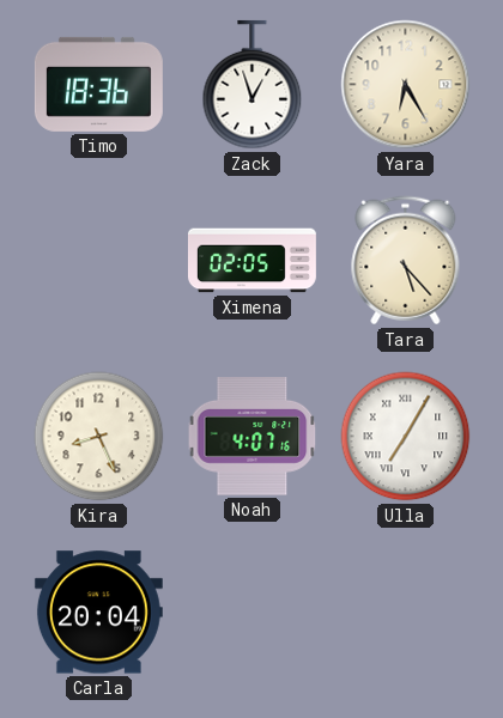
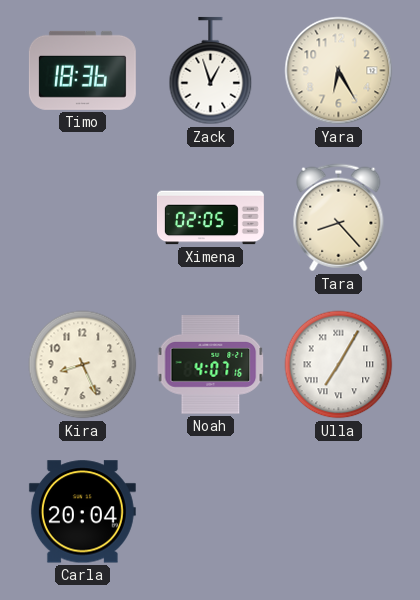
Tara: 5:23 -> 8:23
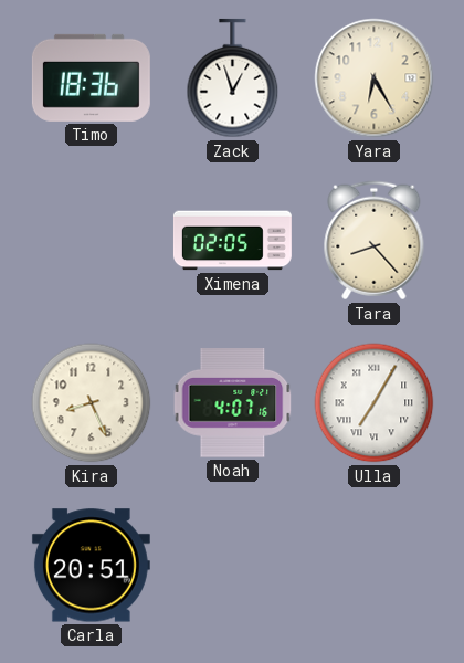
Carla: 20:04 -> 20:51
